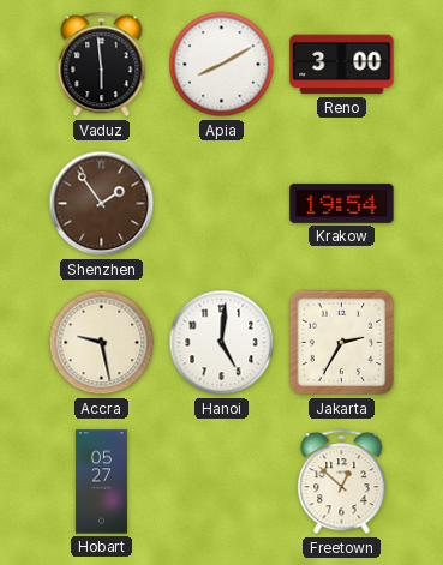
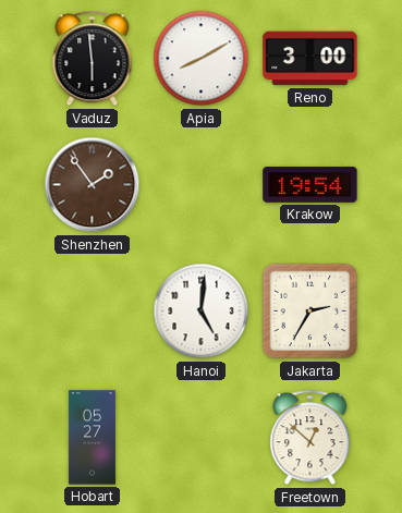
Accra: 9:28 -> none
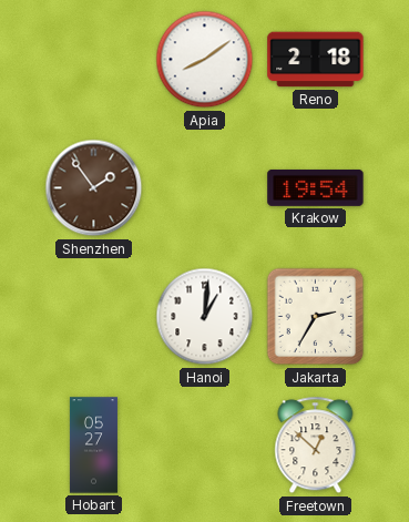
Vaduz: 5:59 -> none
Apia: 8:10 -> 8:09
Reno: 3:00 -> 2:18
Hanoi: 5:01 -> 1:01
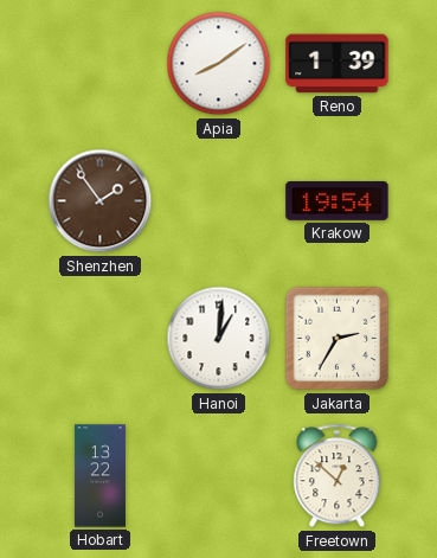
Reno: 2:18 -> 1:39
Hobart: 05:27 -> 13:22
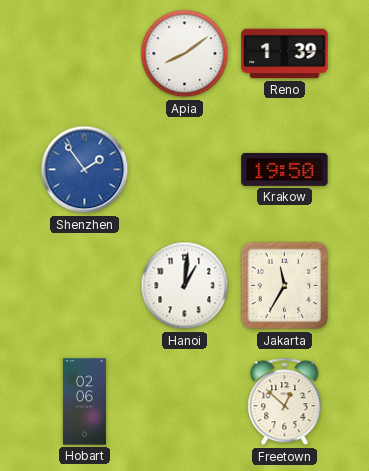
Shenzhen dial: brown -> blue
Krakow: 19:54 -> 19:50
Jakarta: 2:35 -> 11:35
Hobart: 13:22 -> 02:06
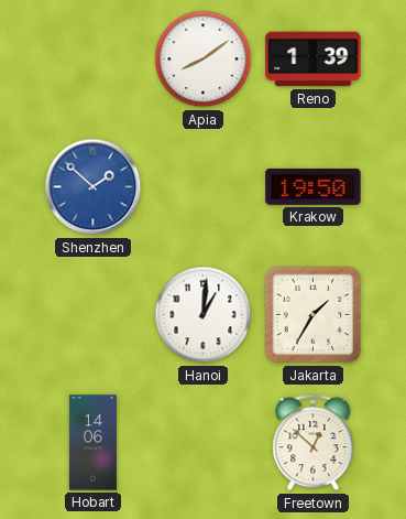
Shenzhen: 1:54 -> 1:52
Jakarta: 11:35 -> 1:35
Hobart: 02:06 -> 14:06
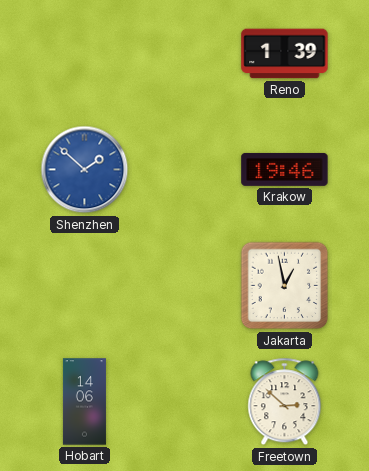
Apia: 8:09 -> none
Krakow: 19:50 -> 19:46
Hanoi: 1:01 -> none
Jakarta: 1:35 -> 12:58
Freetown: 12:52 -> 2:52
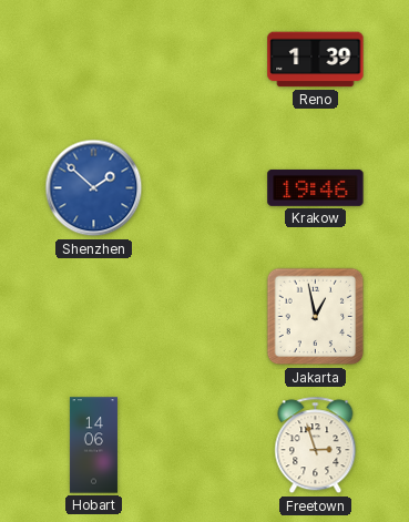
Freetown: 2:52 -> 2:57
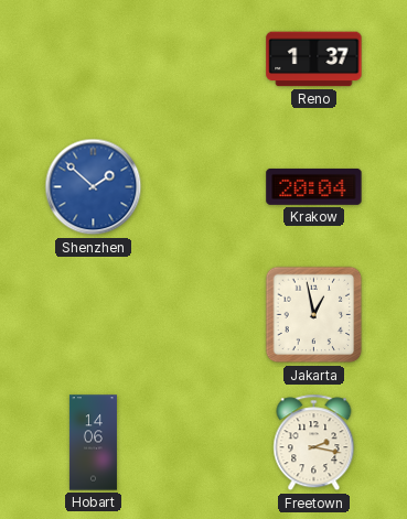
Reno: 1:39 -> 1:37
Krakow: 19:46 -> 20:04
Freetown: 2:57 -> 2:17
